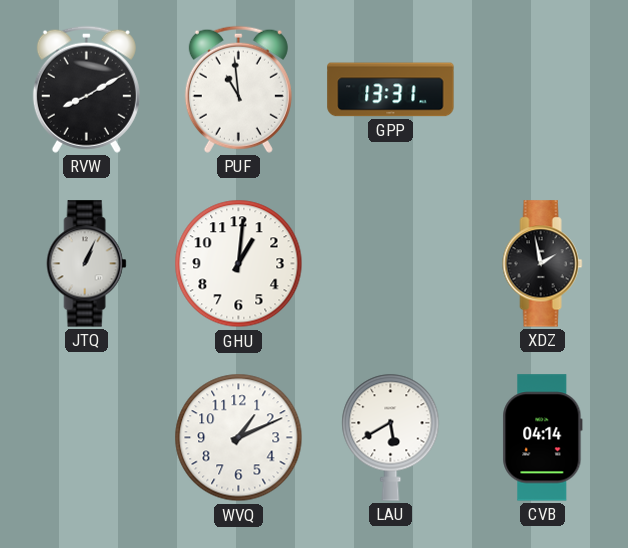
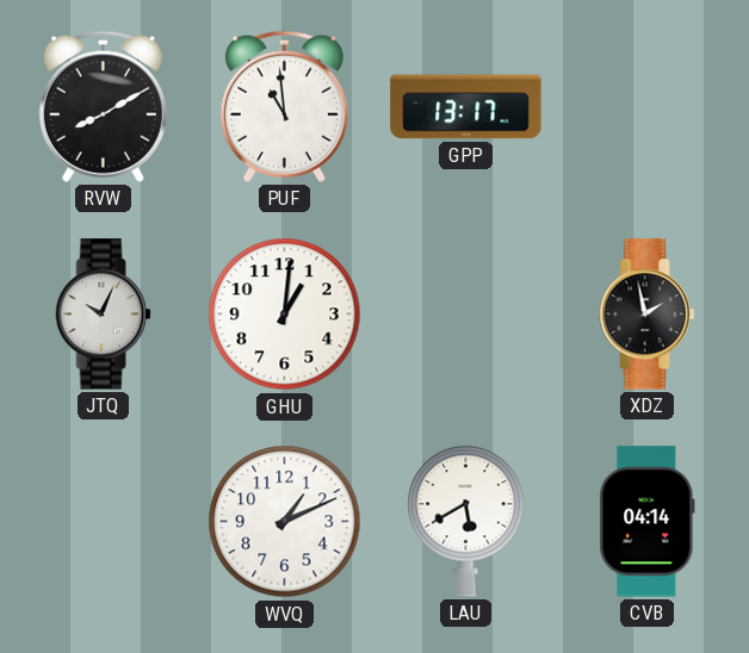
GPP: 13:31 -> 13:17
JTQ: 1:04 -> 10:04
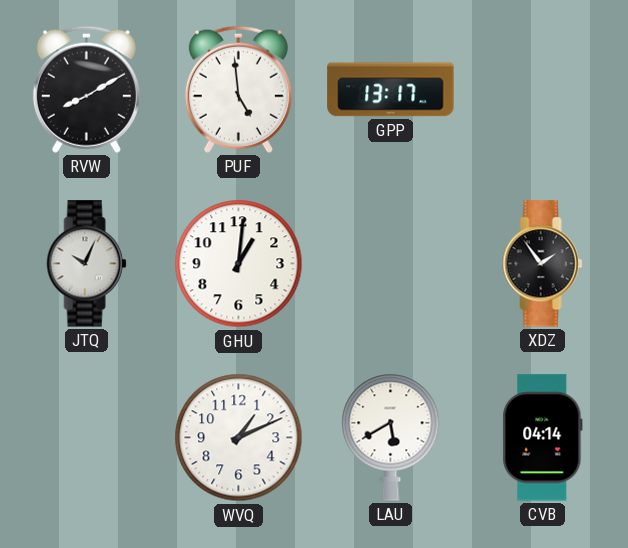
PUF: 10:59 -> 4:59
XDZ: 1:58 -> 1:54
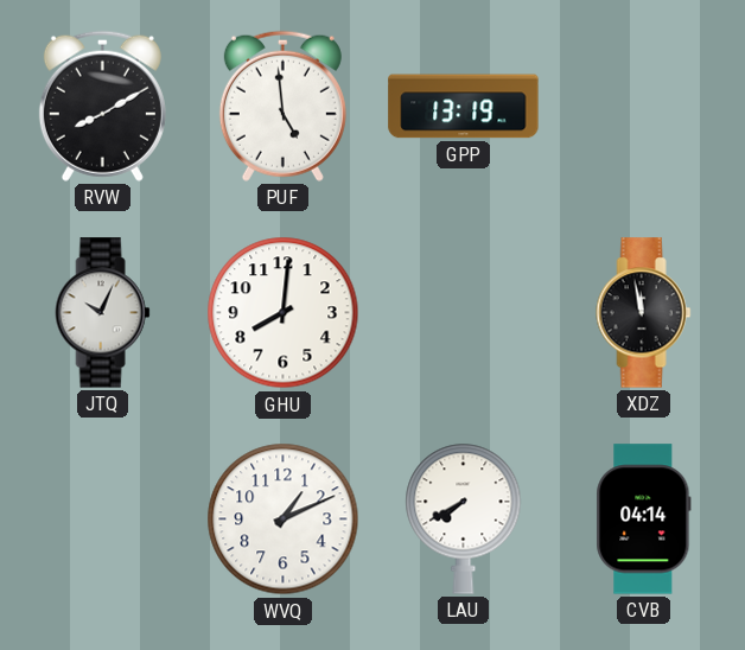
GPP: 13:17 -> 13:19
GHU: 1:01 -> 8:01
XDZ: 1:54 -> 11:58
LAU: 5:40 -> 7:40
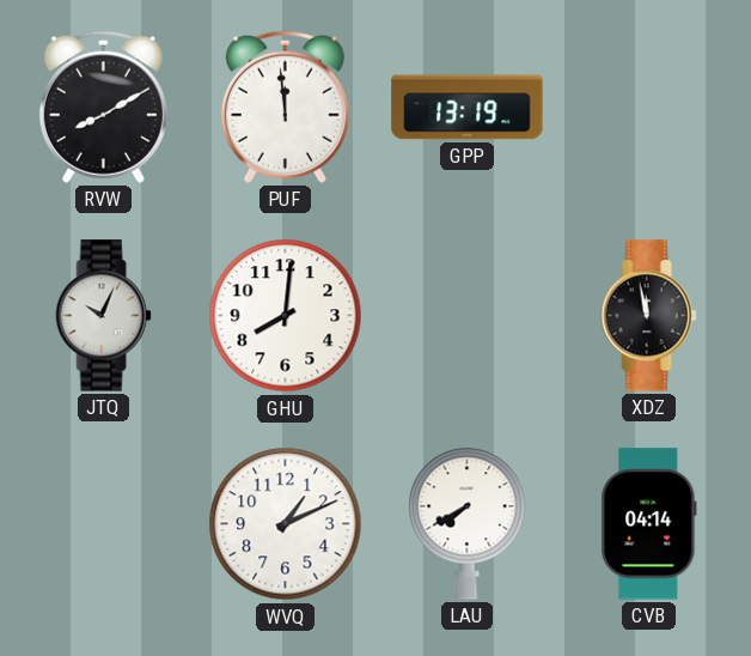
PUF: 4:59 -> 11:59
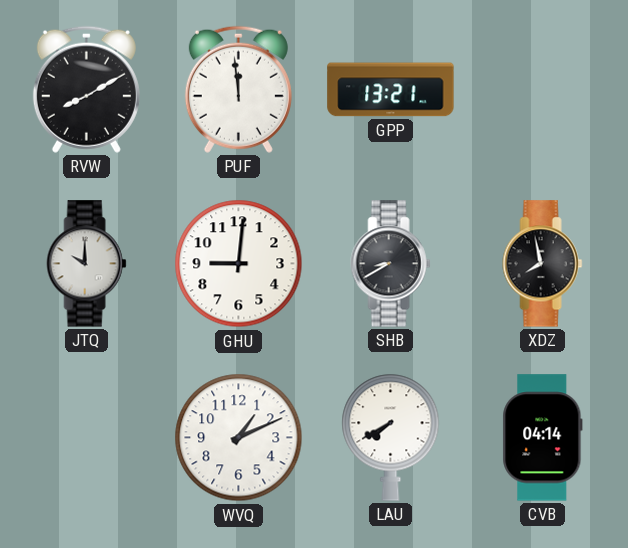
GPP: 13:19 -> 13:21
JTQ: 10:04 -> 10:00
GHU: 8:01 -> 9:01
SHB: none -> 8:40
XDZ: 11:58 -> 7:58
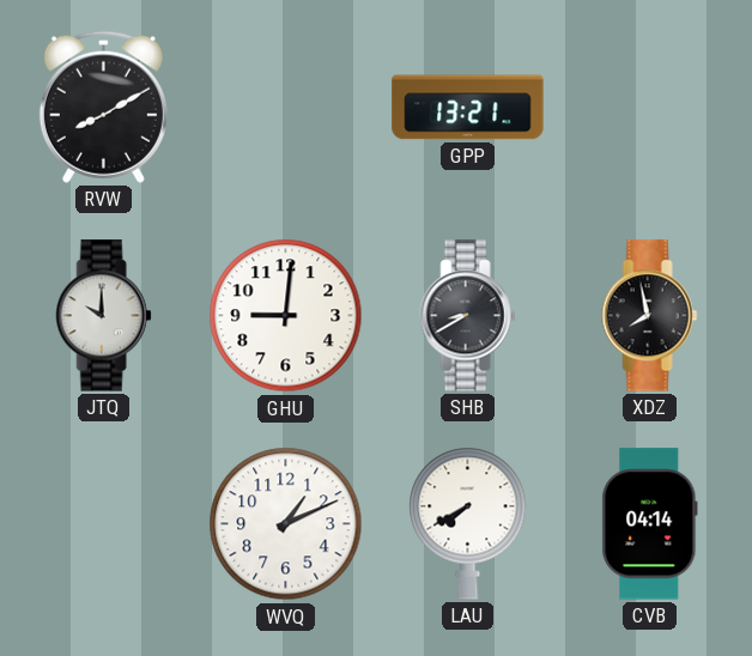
PUF: 11:59 -> none
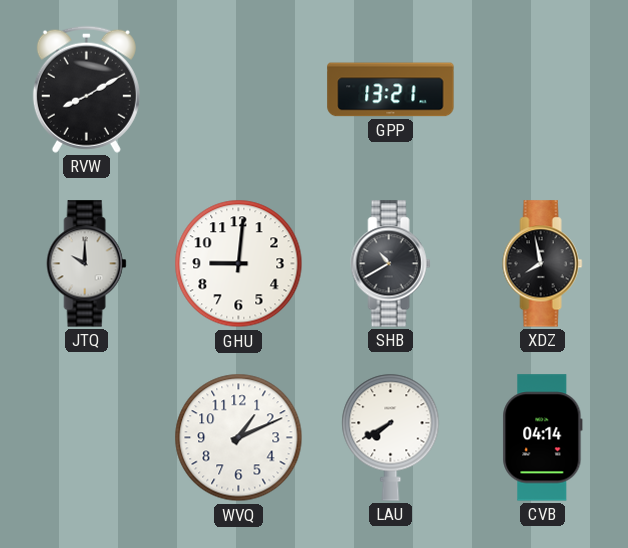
SHB: 8:40 -> 10:40
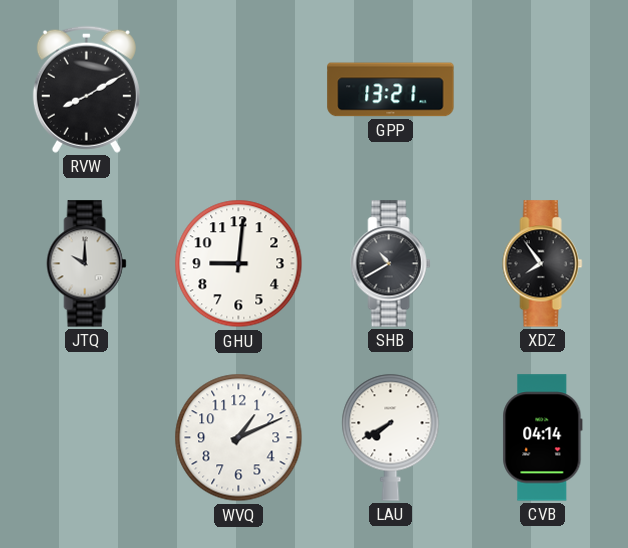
XDZ: 7:58 -> 7:54
